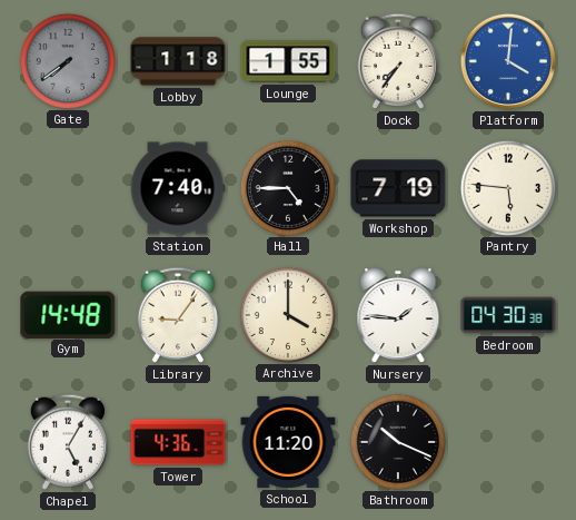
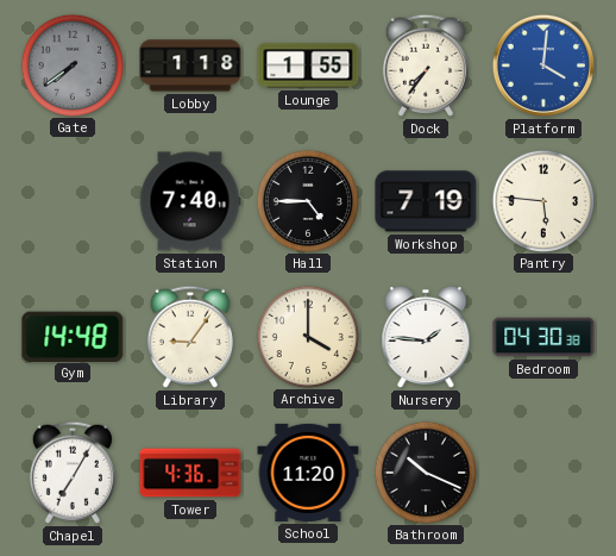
Chapel: 5:05 -> 7:05
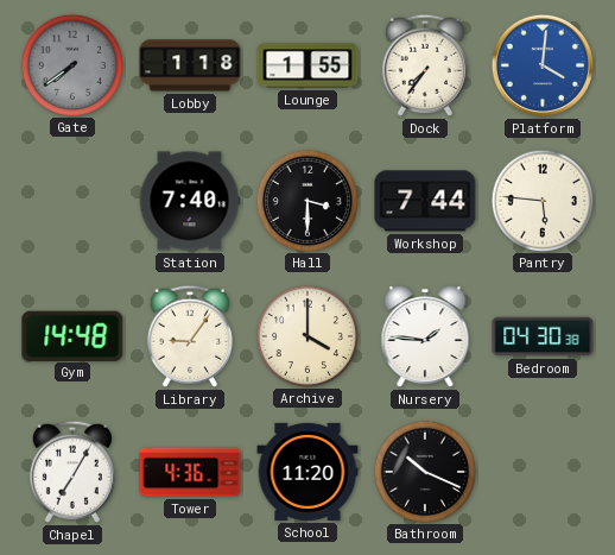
Hall: 4:45 -> 3:30
Workshop: 7:19 -> 7:44
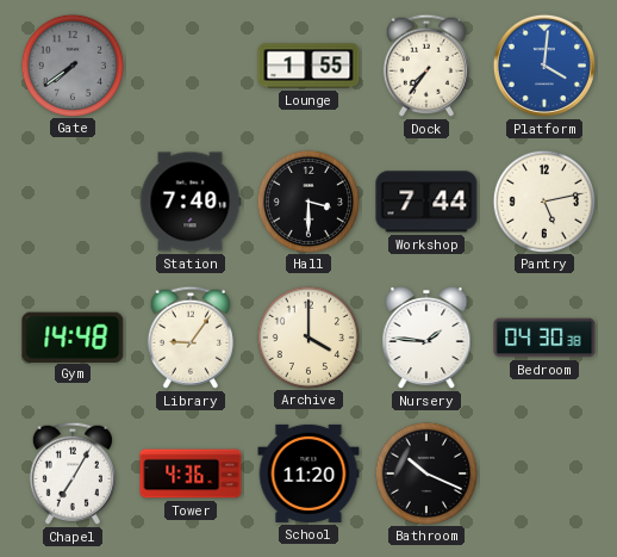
Lobby: 1:18 -> none
Pantry: 5:46 -> 5:13
